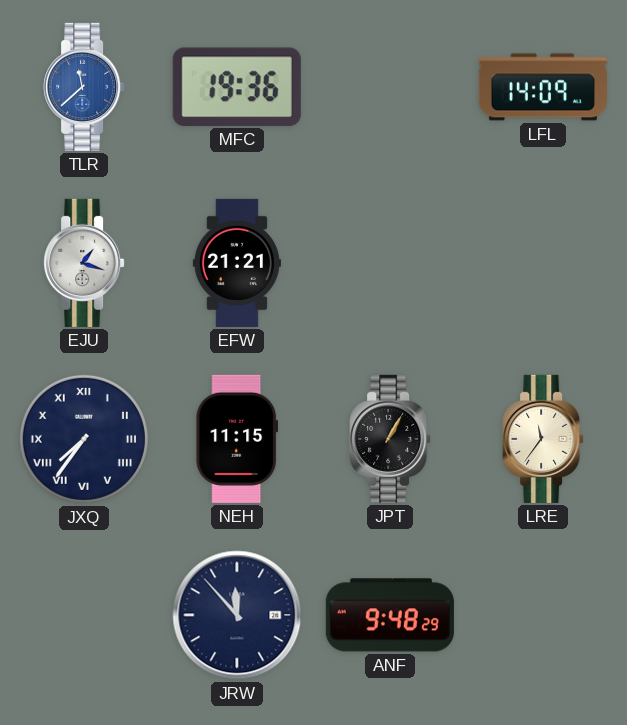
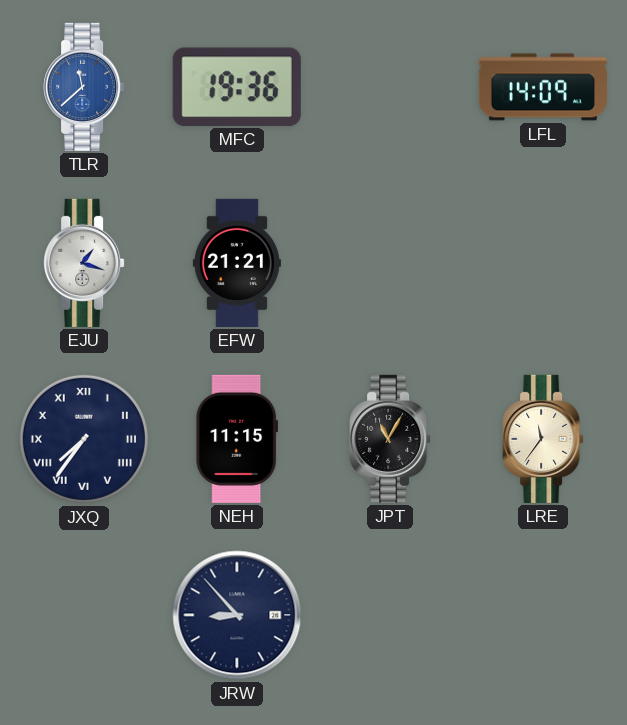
JPT: 1:05 -> 11:05
JRW: 11:53 -> 8:53
ANF: 9:48 -> none
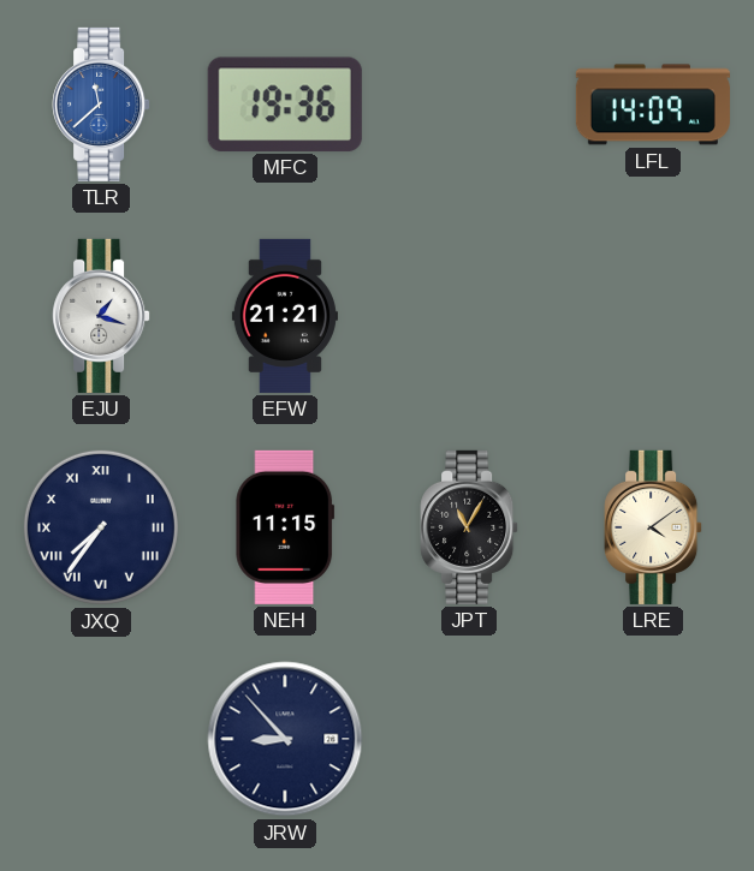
LRE: 11:36 -> 4:09
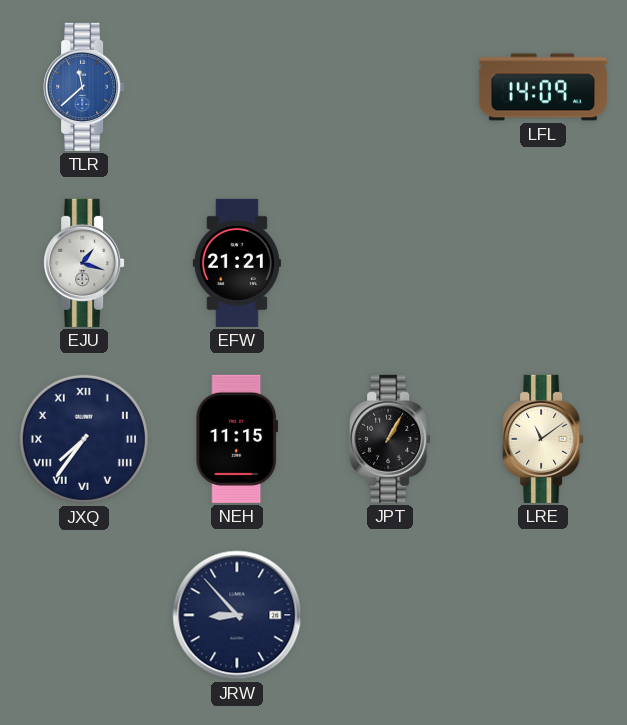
MFC: 19:36 -> none
JPT: 11:05 -> 1:05
LRE: 4:09 -> 11:09
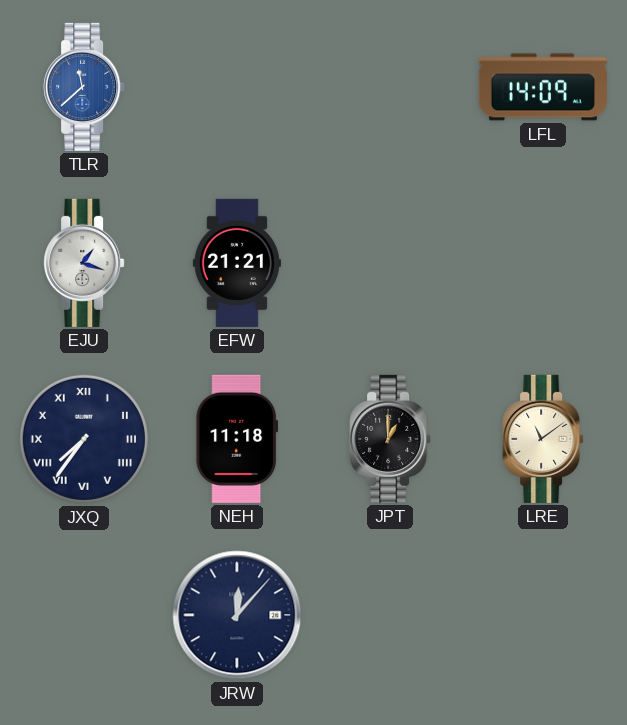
NEH: 11:15 -> 11:18
JPT: 1:05 -> 1:00
JRW: 8:53 -> 12:07
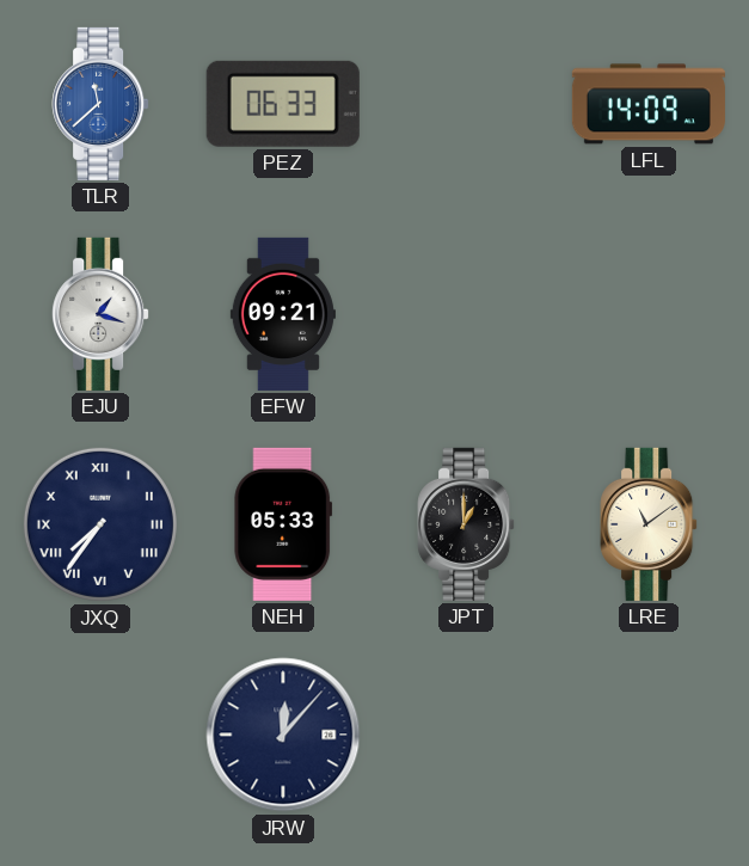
PEZ: none -> 06:33
EFW: 21:21 -> 09:21
NEH: 11:18 -> 05:33
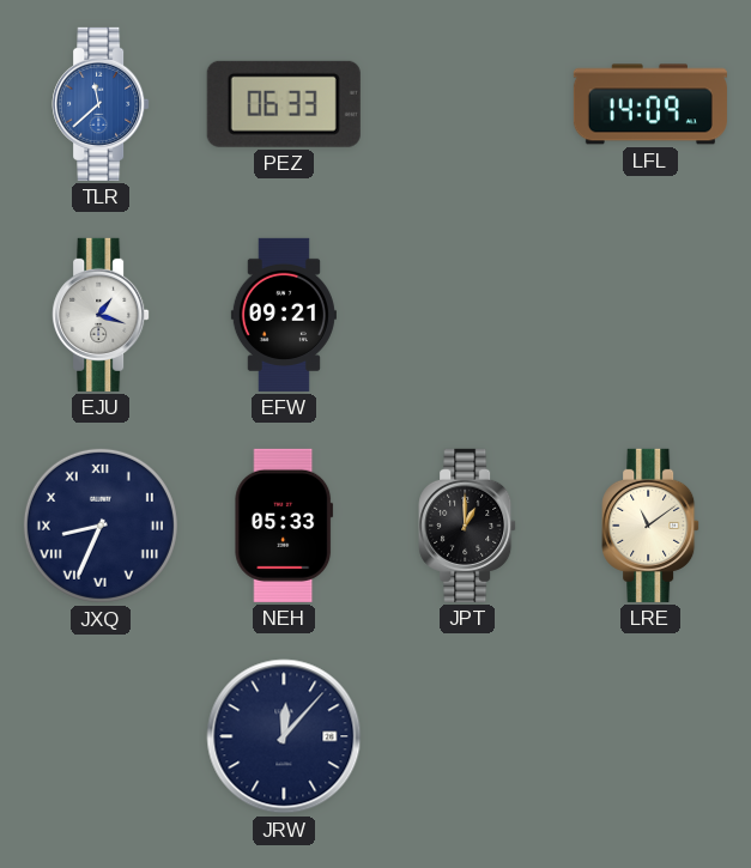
JXQ: 7:36 -> 8:34
